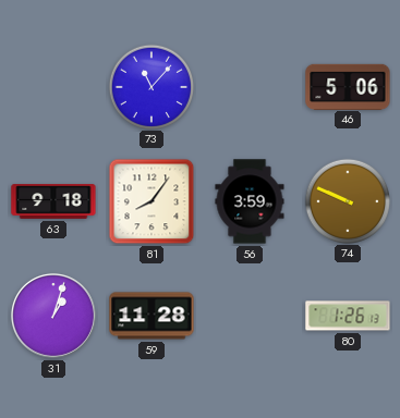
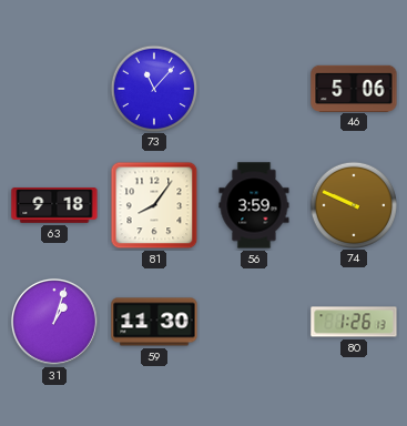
59: 11:28 -> 11:30
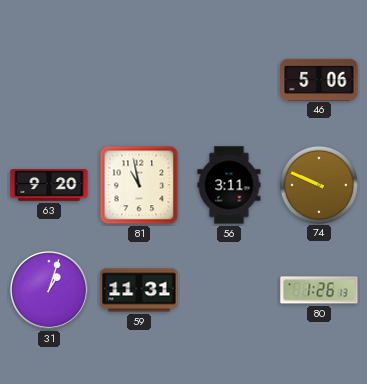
73: 11:07 -> none
63: 9:18 -> 9:20
81: 8:06 -> 10:58
56: 3:59 -> 3:11
59: 11:30 -> 11:31
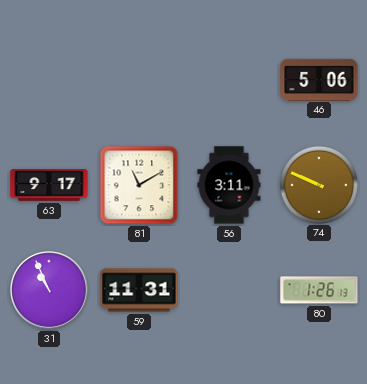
63: 9:20 -> 9:17
81: 10:58 -> 11:10
31: 1:03 -> 10:56
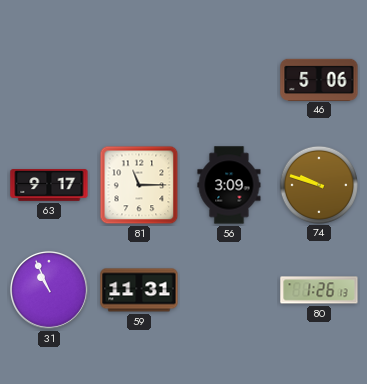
81: 11:10 -> 11:15
56: 3:11 -> 3:09
74: 9:49 -> 9:48
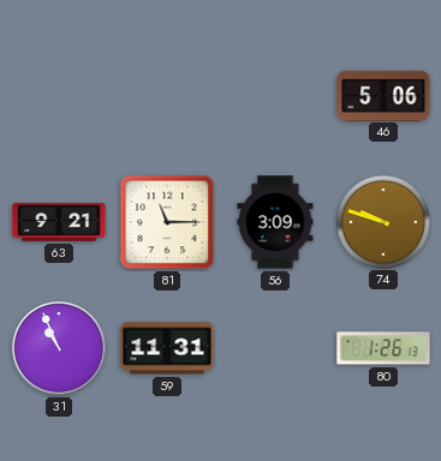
63: 9:17 -> 9:21
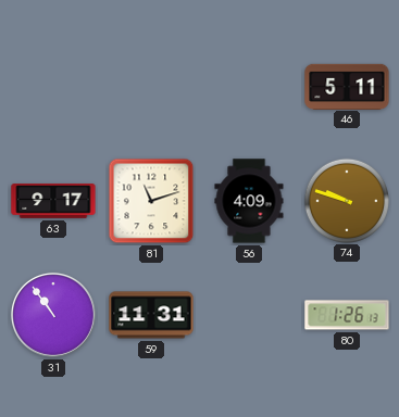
46: 5:06 -> 5:11
63: 9:21 -> 9:17
81: 11:15 -> 11:12
56: 3:09 -> 4:09
31: 10:56 -> 10:54
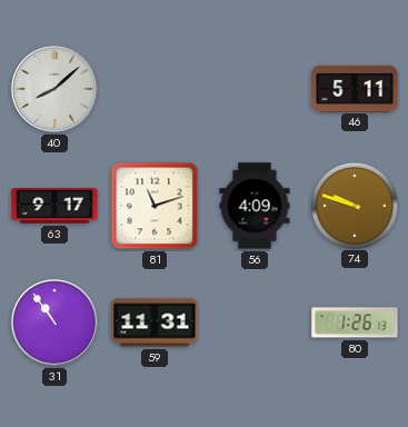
40: none -> 8:08
